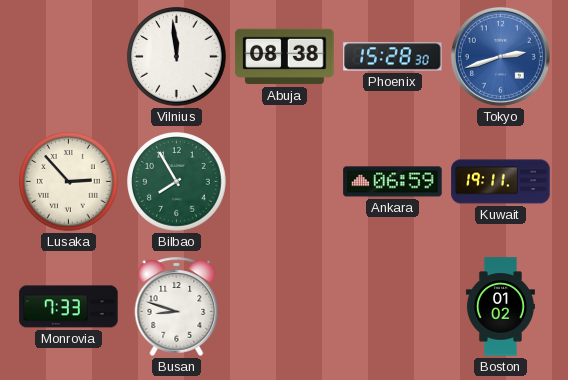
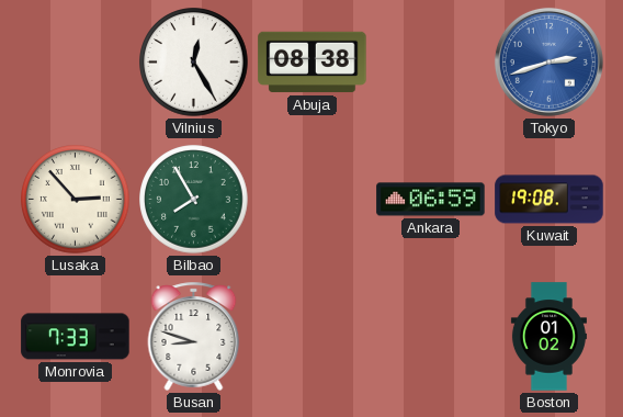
Vilnius: 11:59 -> 12:25
Phoenix: 15:28 -> none
Kuwait: 19:11 -> 19:08
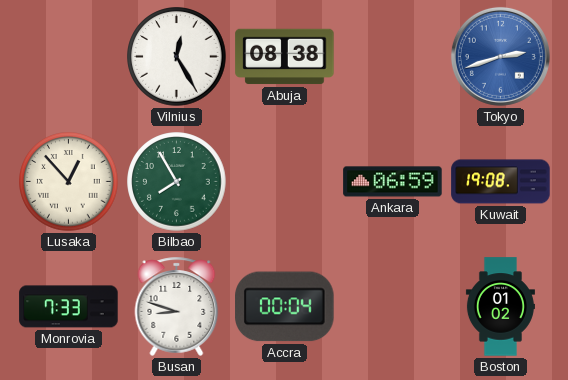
Lusaka: 2:53 -> 12:53
Accra: none -> 00:04
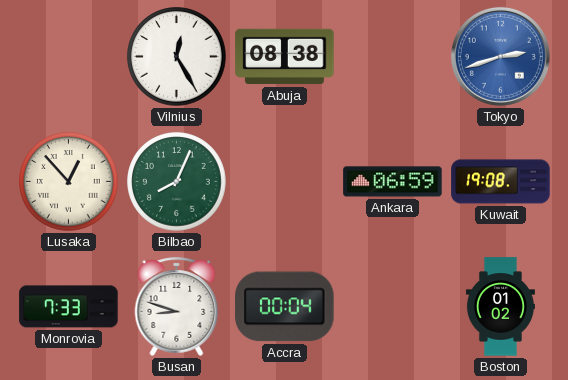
Bilbao: 7:55 -> 8:04
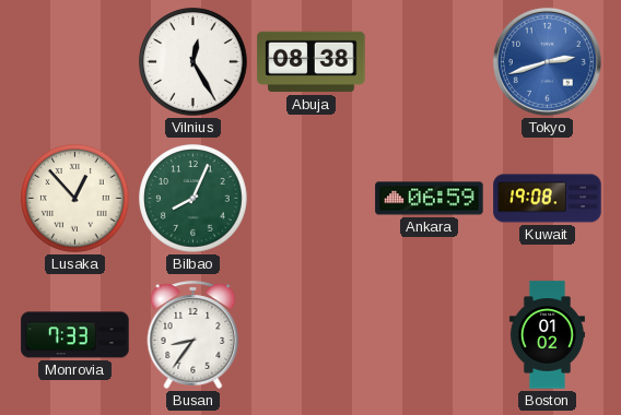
Busan: 8:48 -> 8:36
Accra: 00:04 -> none
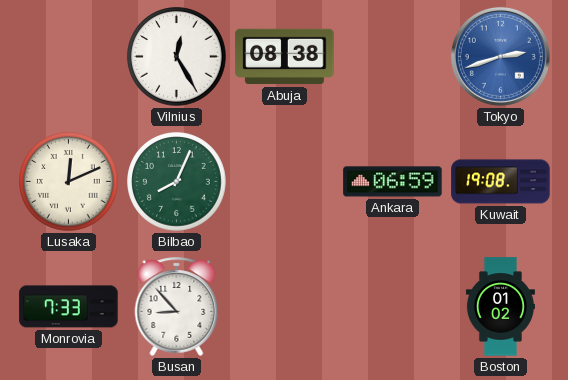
Lusaka: 12:53 -> 12:11
Busan: 8:36 -> 8:53
